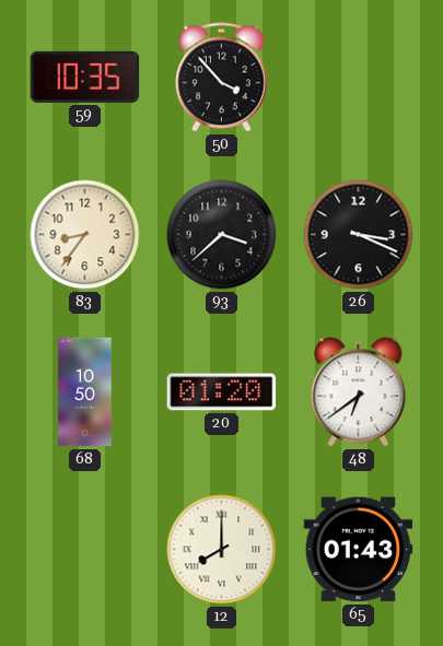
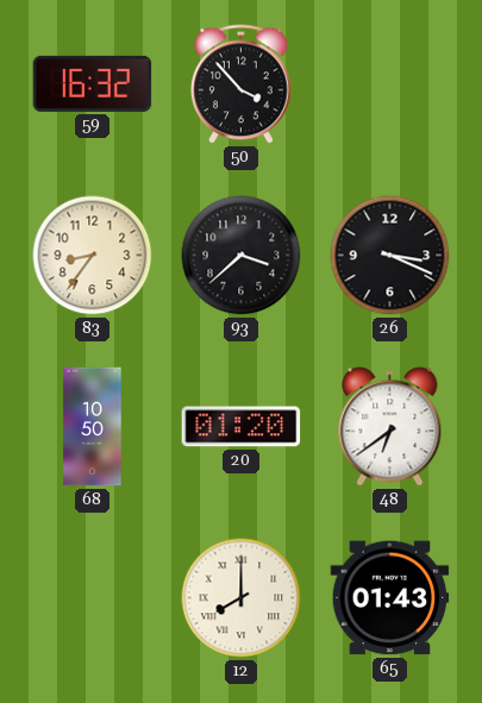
59: 10:35 -> 16:32
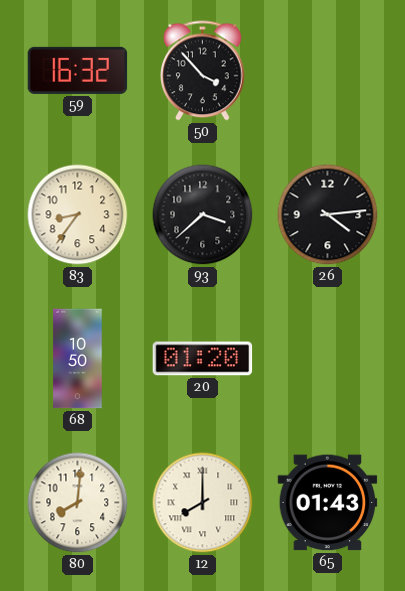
26: 3:19 -> 4:14
48: 6:39 -> none
80: none -> 8:01
